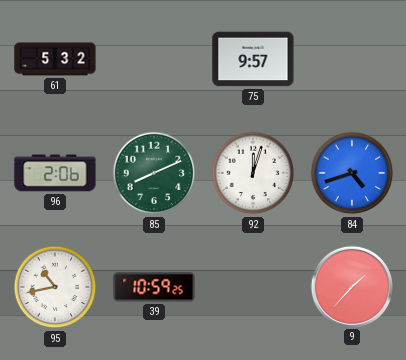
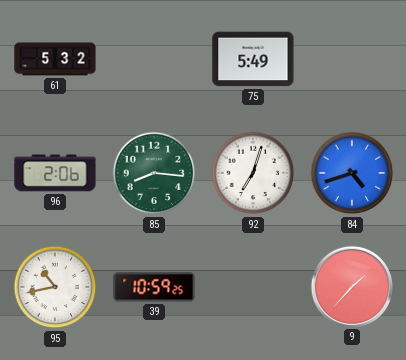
75: 9:57 -> 5:49
85: 8:11 -> 8:16
92: 12:03 -> 7:03
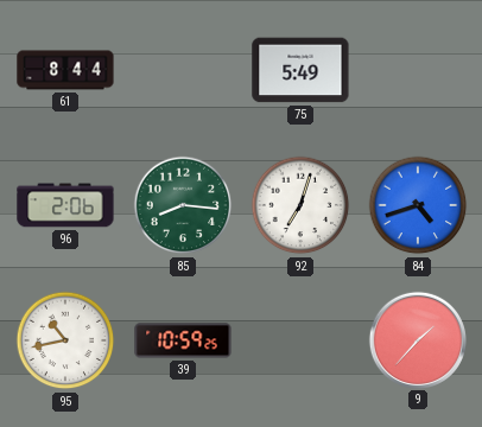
61: 5:32 -> 8:44
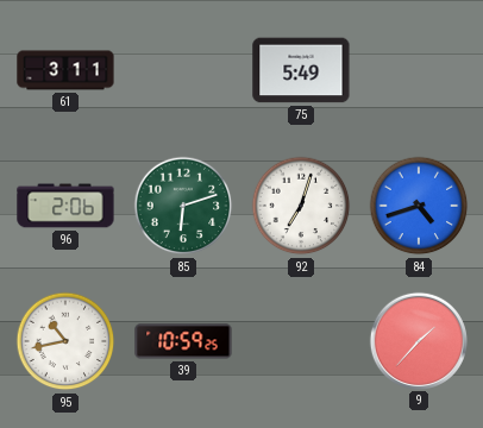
61: 8:44 -> 3:11
85: 8:16 -> 6:12
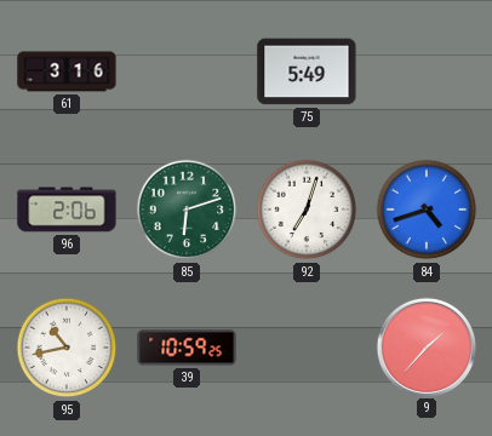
61: 3:11 -> 3:16
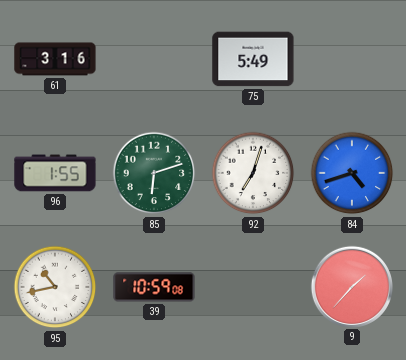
96: 2:06 -> 1:55
39: 10:59:25 -> 10:59:08
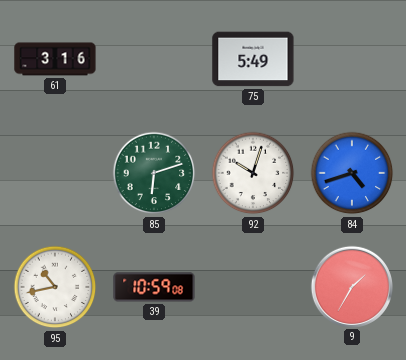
96: 1:55 -> none
92: 7:03 -> 10:03
9: 1:37 -> 1:35
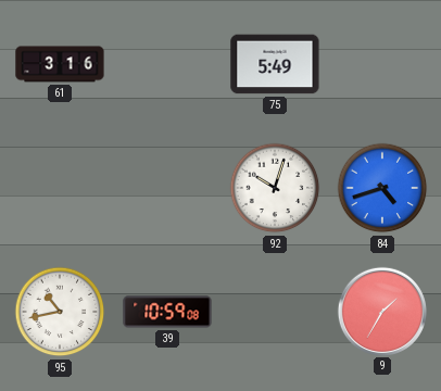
85: 6:12 -> none
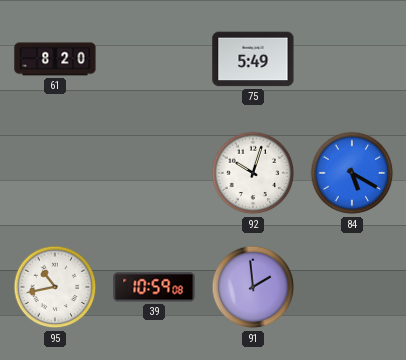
61: 3:16 -> 8:20
84: 4:42 -> 5:20
91: none -> 1:59
9: 1:35 -> none
